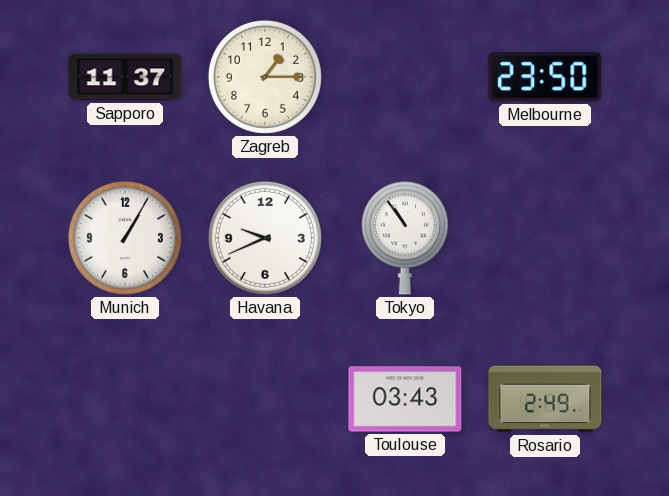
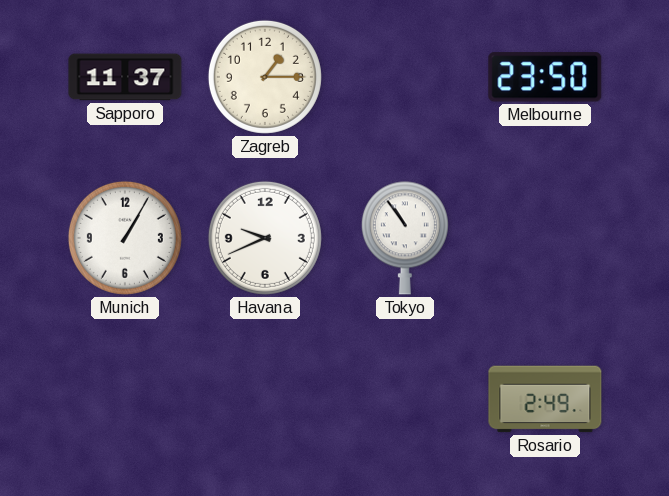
Toulouse: 03:43 -> none
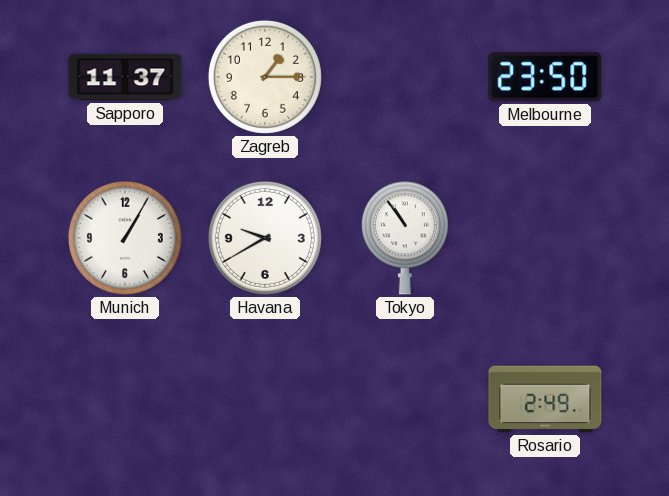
Havana: 9:41 -> 9:40
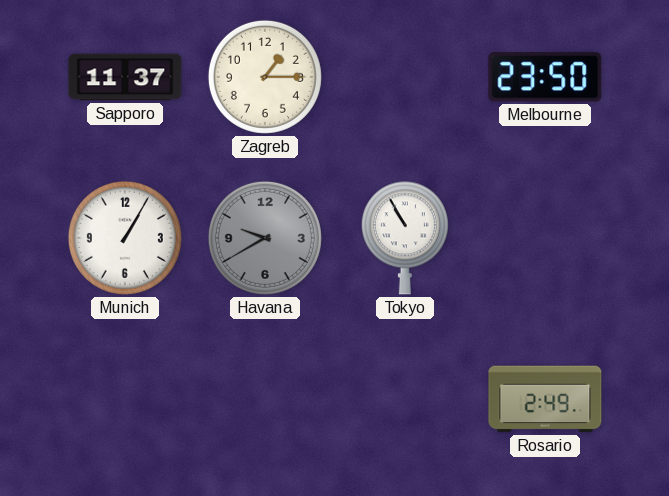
Havana dial: white -> grey
Tokyo: 10:54 -> 10:55
